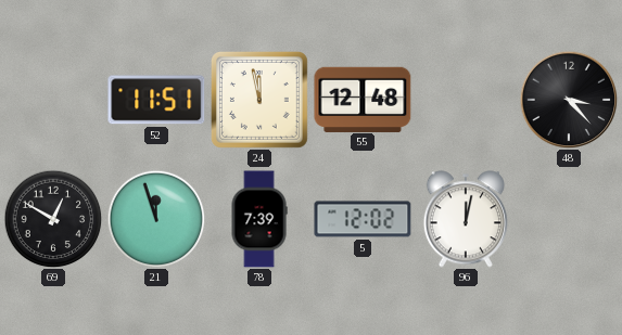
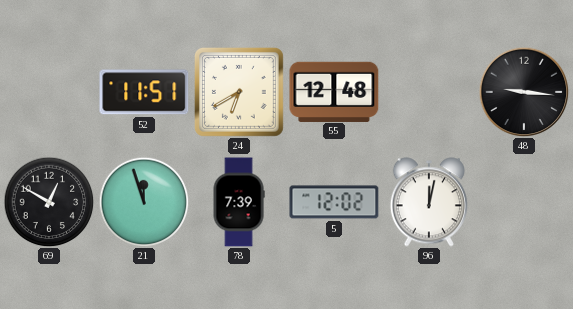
24: 11:58 -> 6:40
48: 3:23 -> 9:16
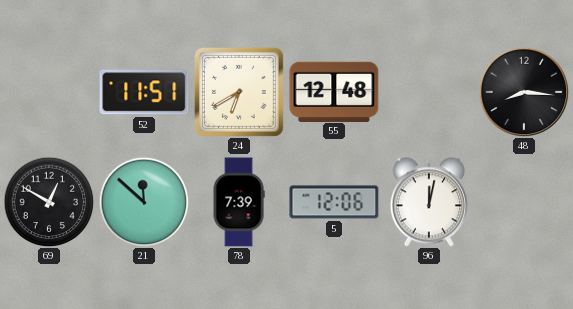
48: 9:16 -> 8:16
21: 11:57 -> 11:52
5: 12:02 -> 12:06
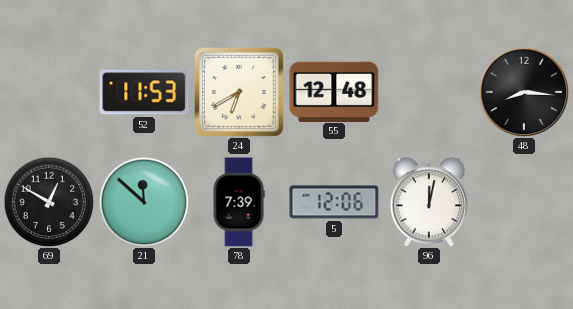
52: 11:51 -> 11:53
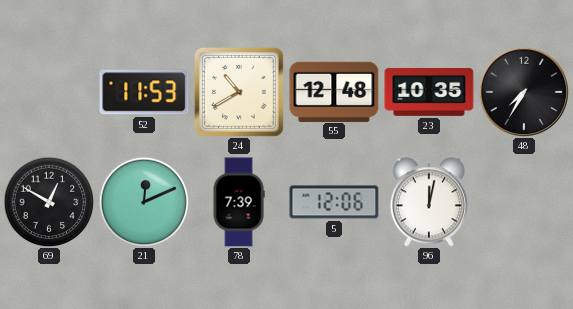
24: 6:40 -> 10:40
23: none -> 10:35
48: 8:16 -> 7:35
21: 11:52 -> 12:11
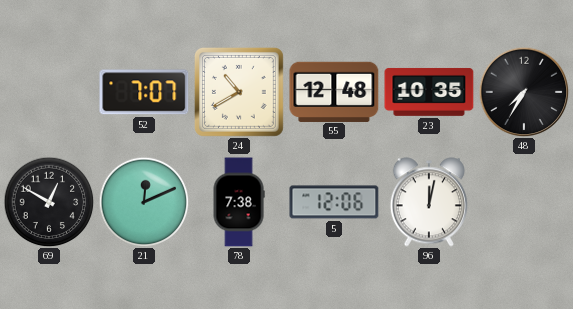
52: 11:53 -> 7:07
78: 7:39 -> 7:38
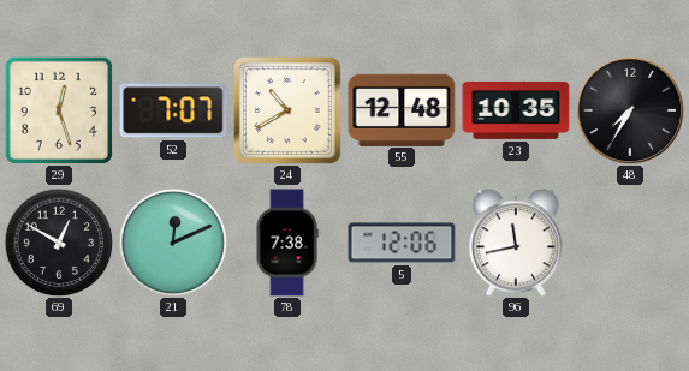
29: none -> 12:27
96: 12:02 -> 11:43
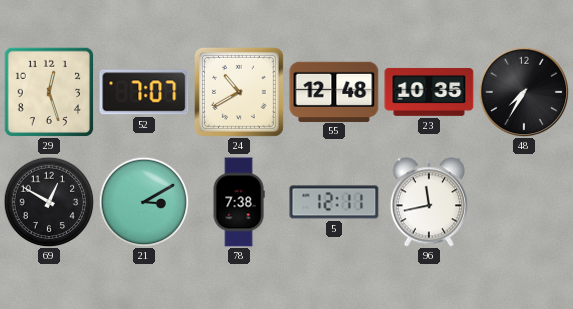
21: 12:11 -> 3:10
5: 12:06 -> 12:11
